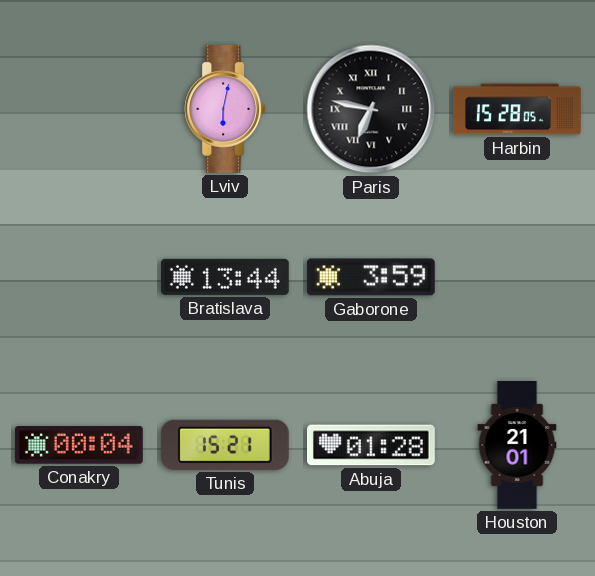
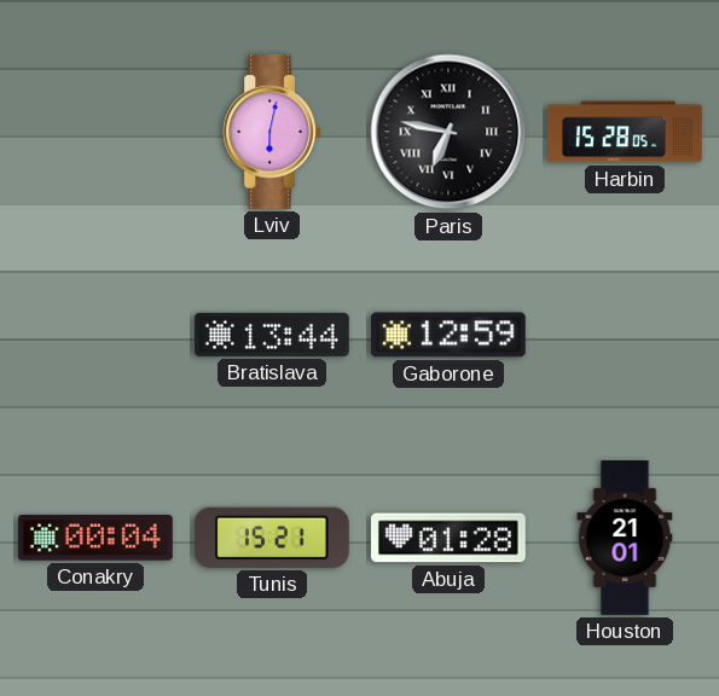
Gaborone: 3:59 -> 12:59
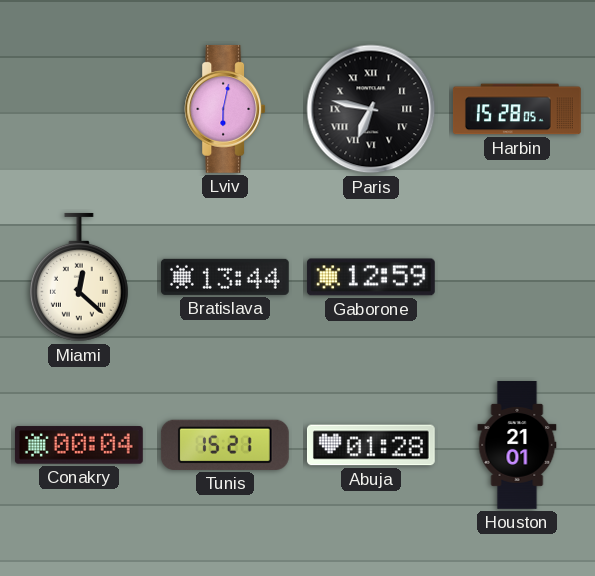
Miami: none -> 12:22
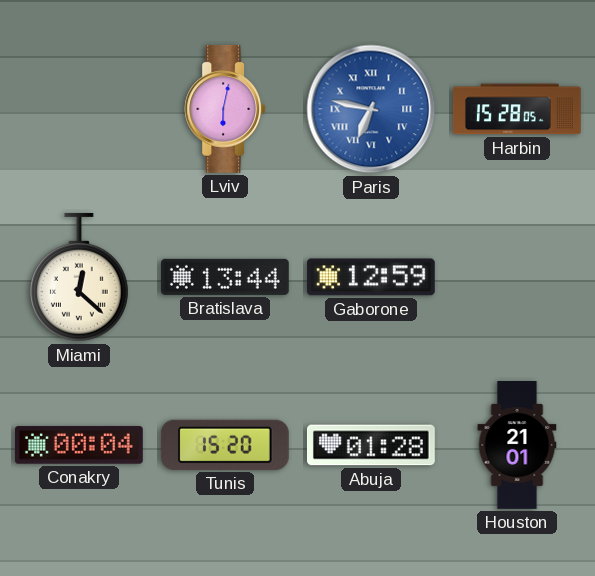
Paris dial: black -> blue
Tunis: 15:21 -> 15:20
